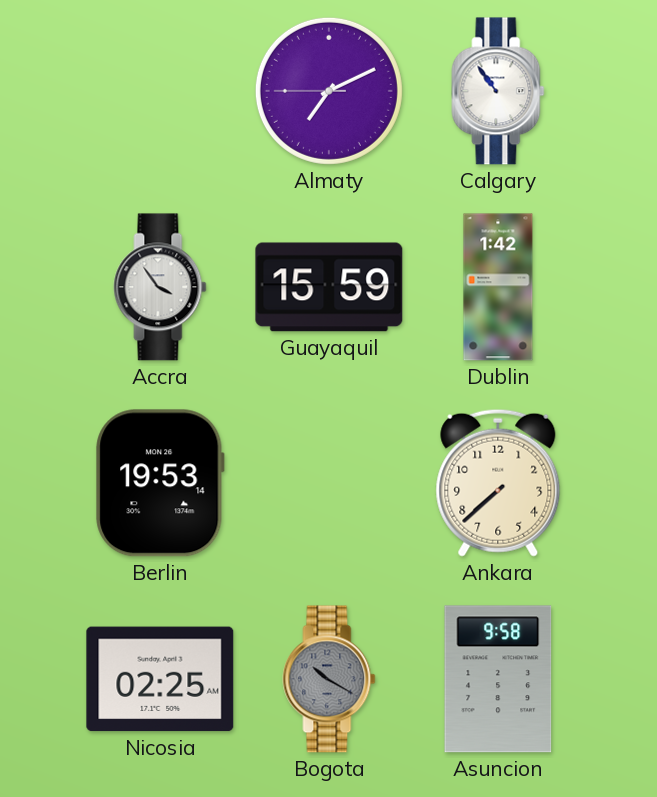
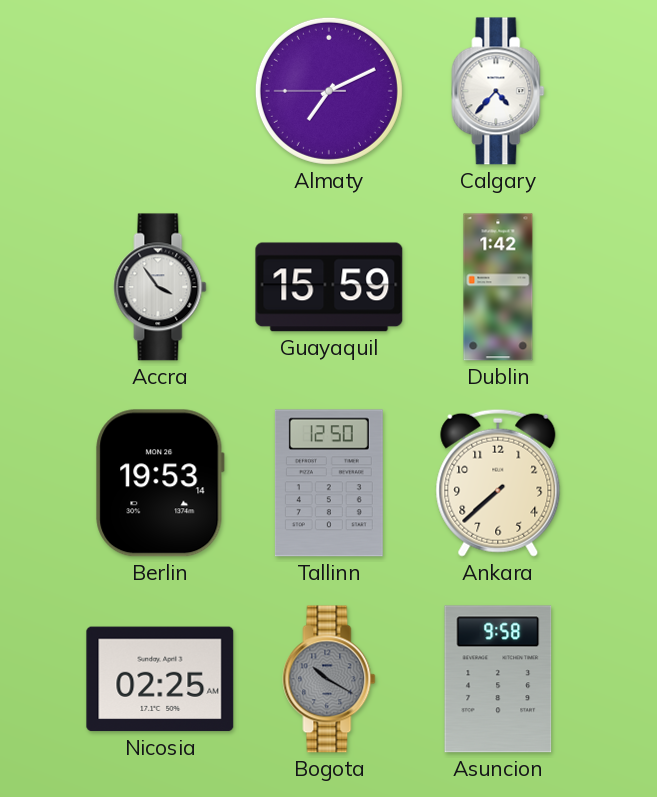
Calgary: 10:54 -> 4:37
Tallinn: none -> 12:50
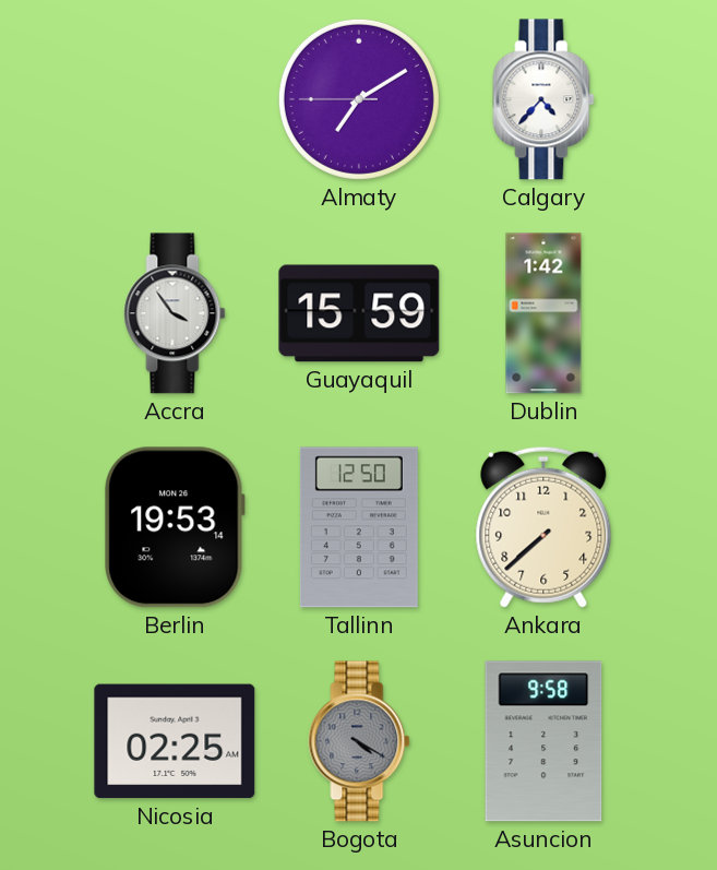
Almaty: 7:10 -> 7:09
Bogota: 10:20 -> 4:20
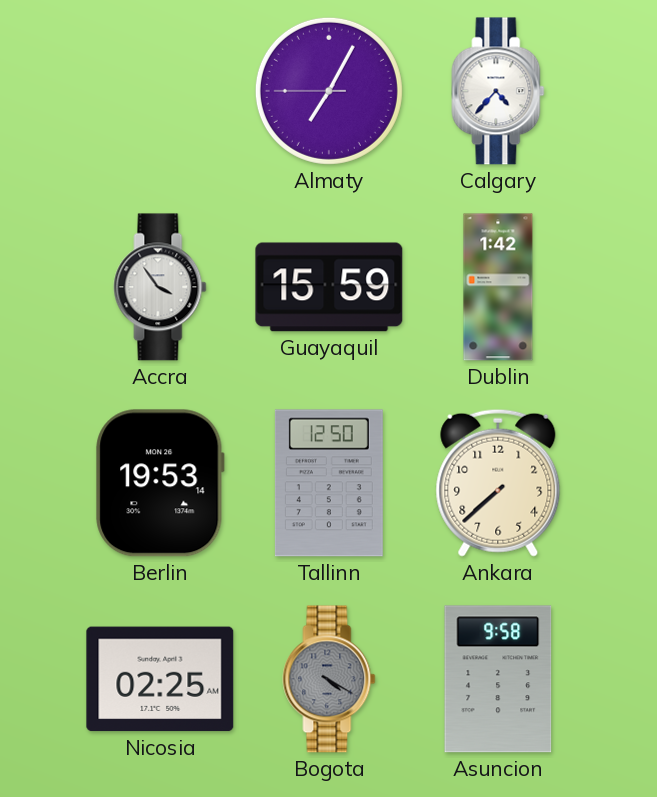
Almaty: 7:09 -> 7:04
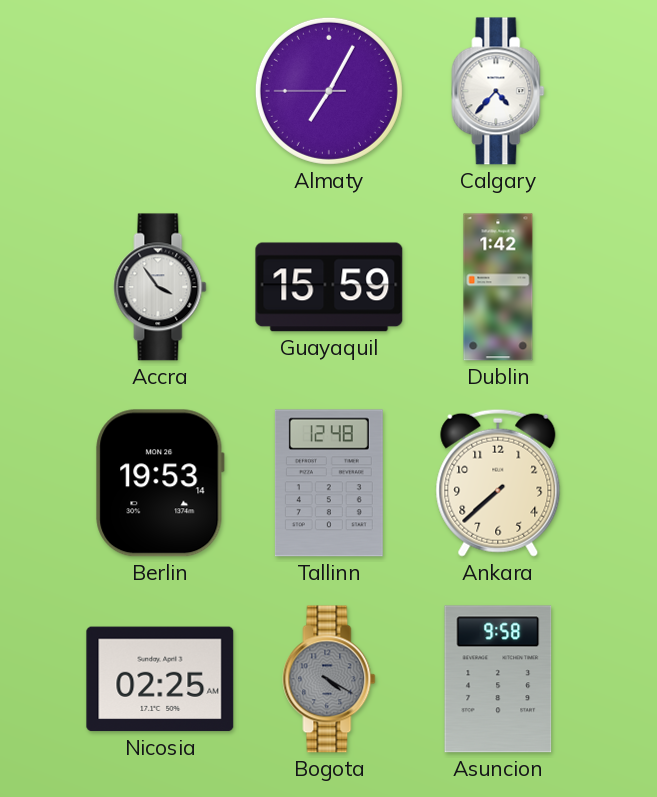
Tallinn: 12:50 -> 12:48
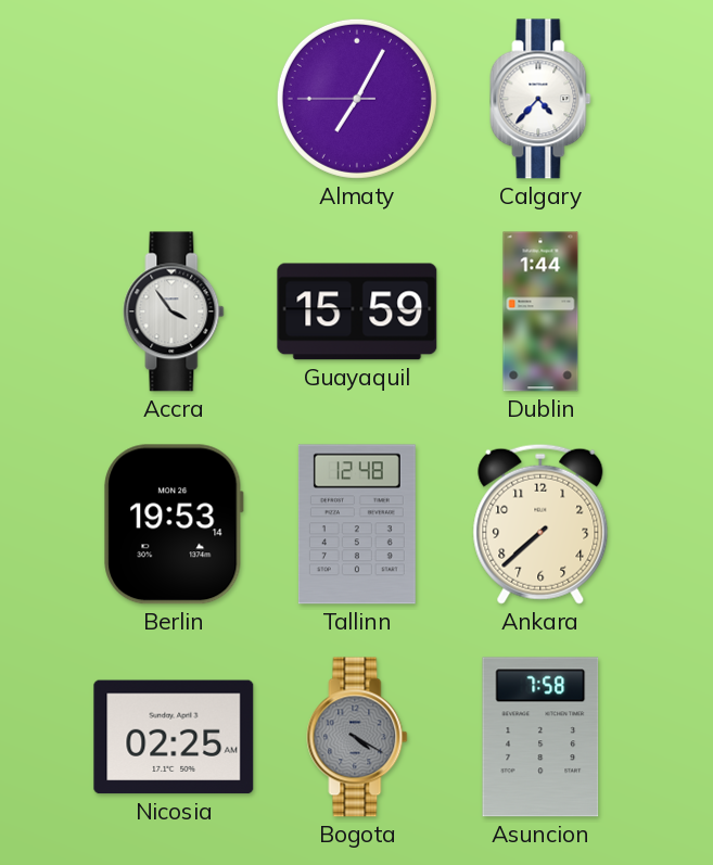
Dublin: 1:42 -> 1:44
Asuncion: 9:58 -> 7:58
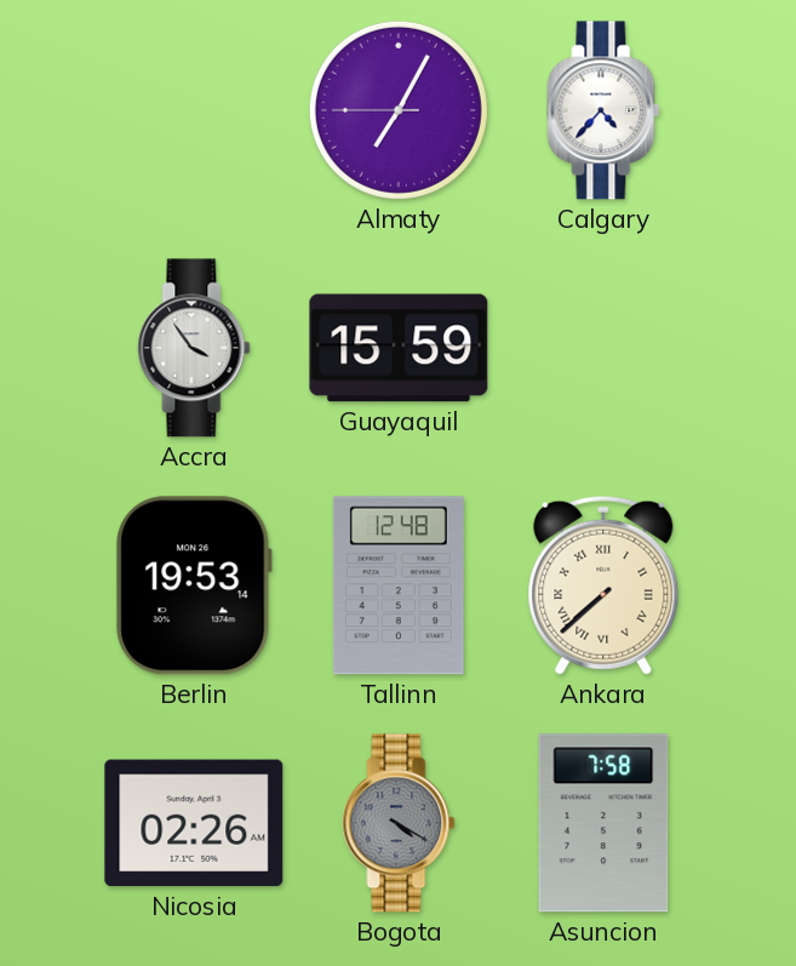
Dublin: 1:44 -> none
Ankara numerals: Arabic -> Roman
Nicosia: 02:25 -> 02:26
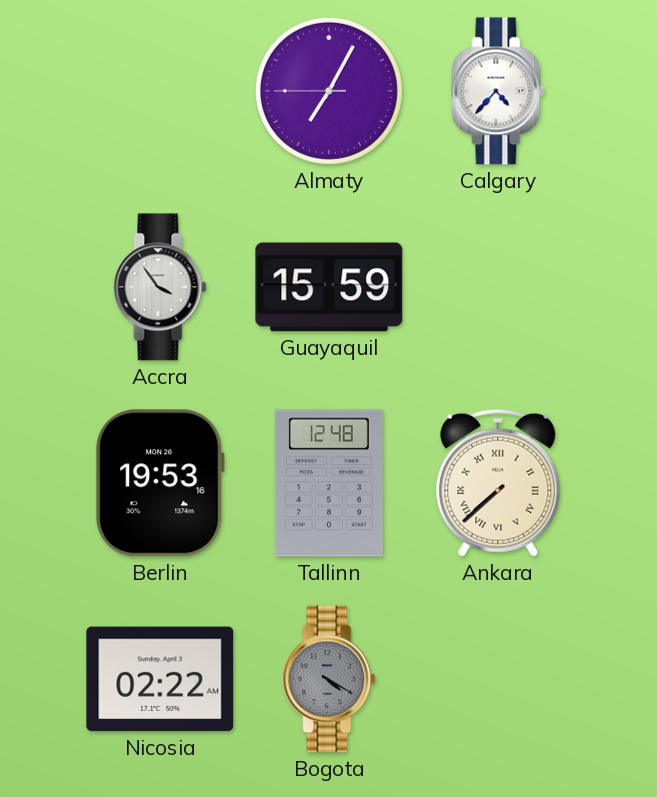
Berlin: 19:53:14 -> 19:53:16
Nicosia: 02:26 -> 02:22
Asuncion: 7:58 -> none
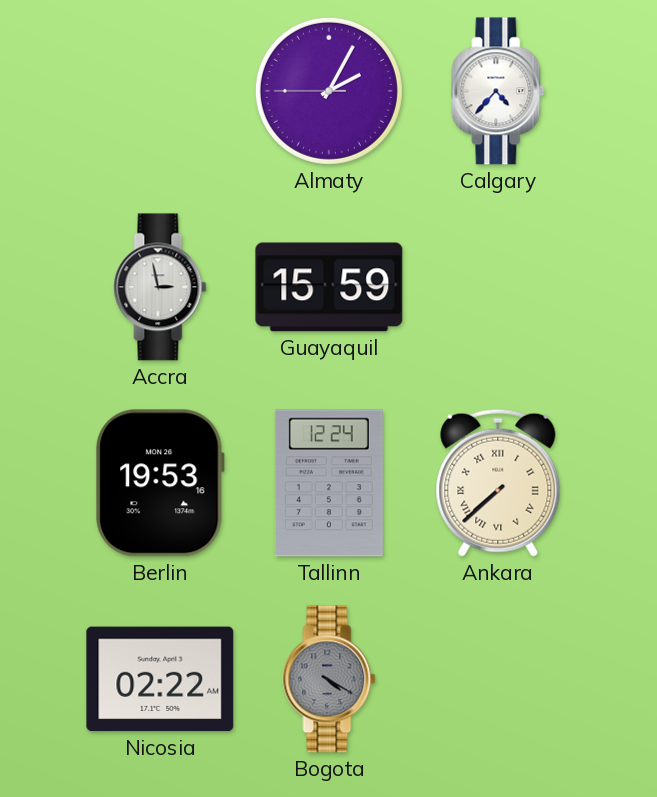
Almaty: 7:04 -> 2:04
Accra: 3:54 -> 2:58
Tallinn: 12:48 -> 12:24
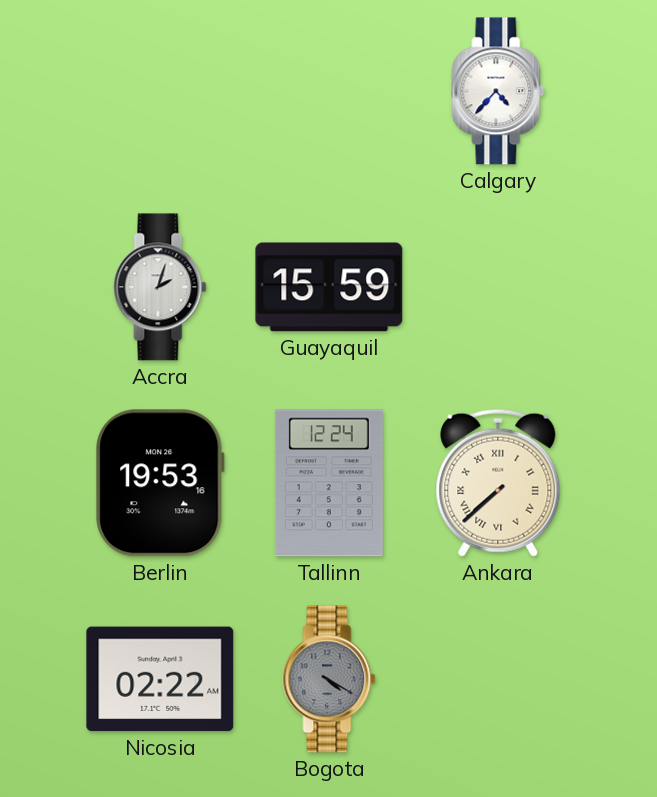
Almaty: 2:04 -> none
Accra: 2:58 -> 2:03
